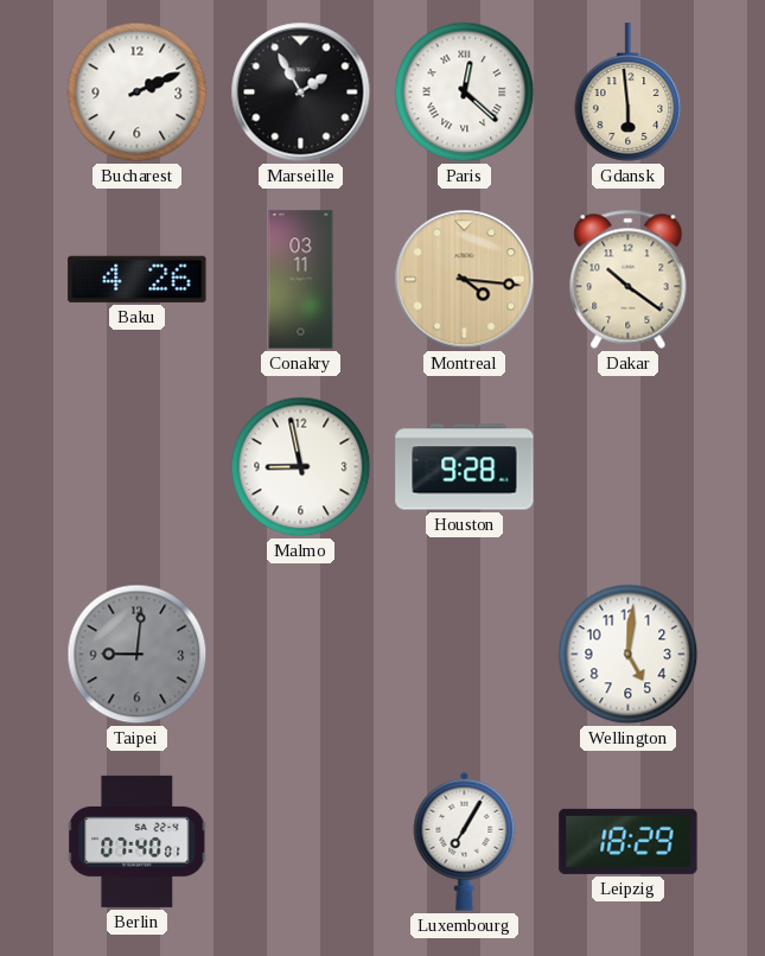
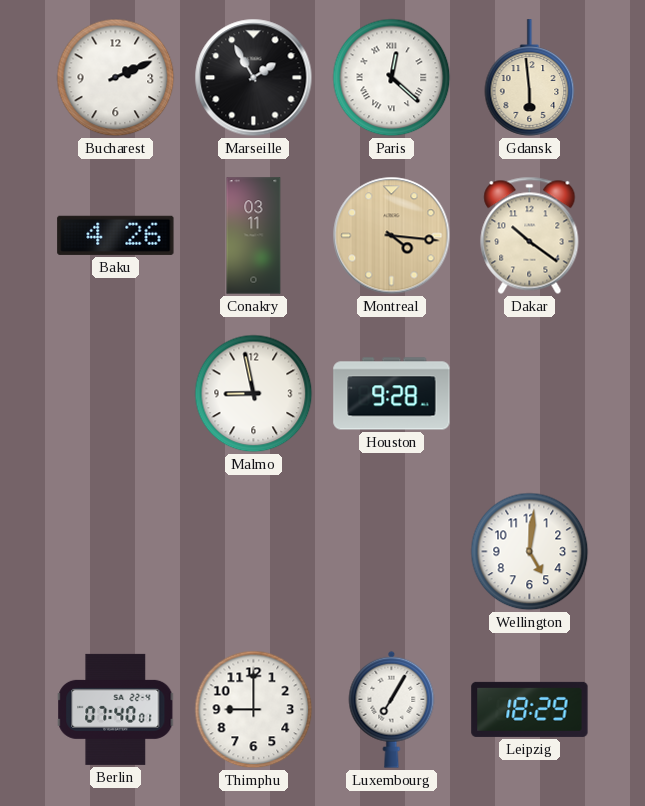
Taipei: 9:01 -> none
Thimphu: none -> 9:00
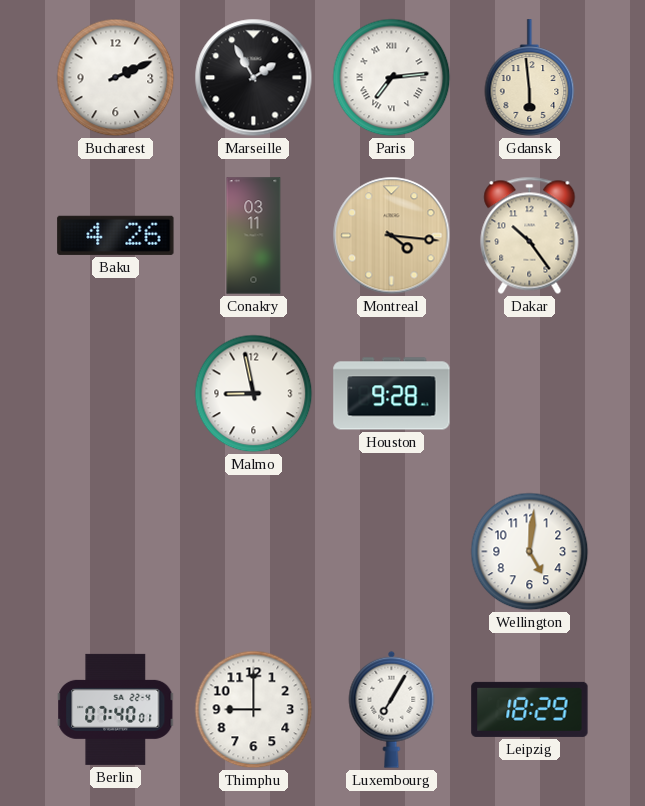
Paris: 12:22 -> 7:14
Dakar: 10:21 -> 10:24
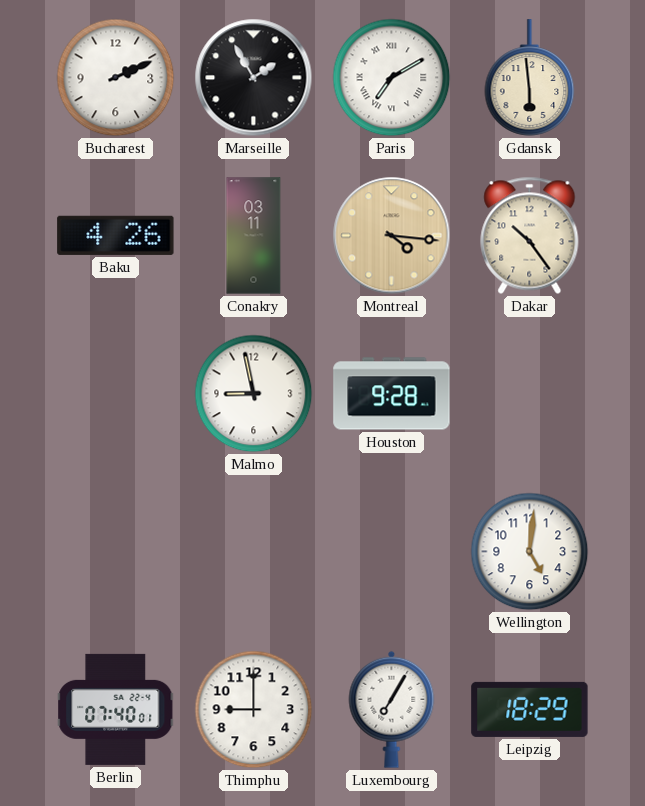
Paris: 7:14 -> 7:10
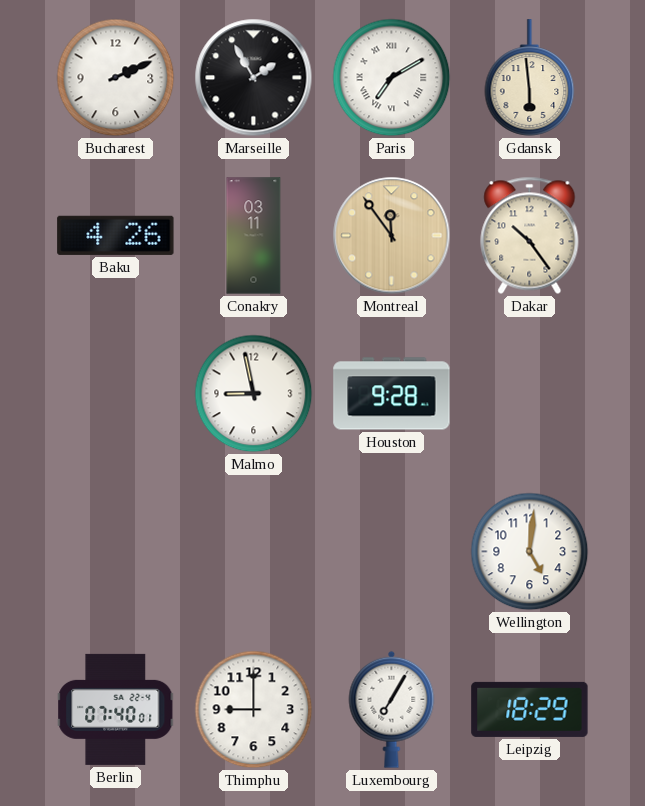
Montreal: 4:16 -> 11:54
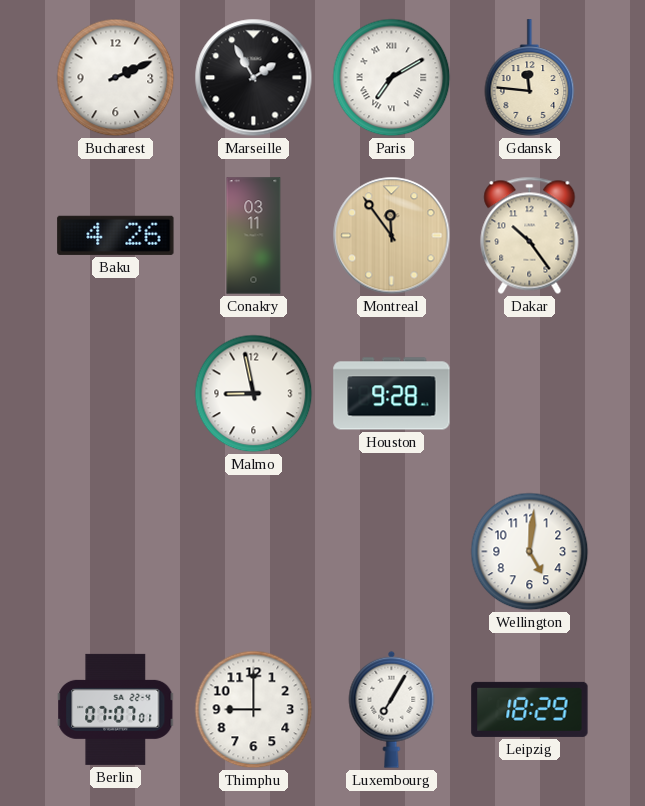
Gdansk: 5:59 -> 11:46
Berlin: 07:40 -> 07:07
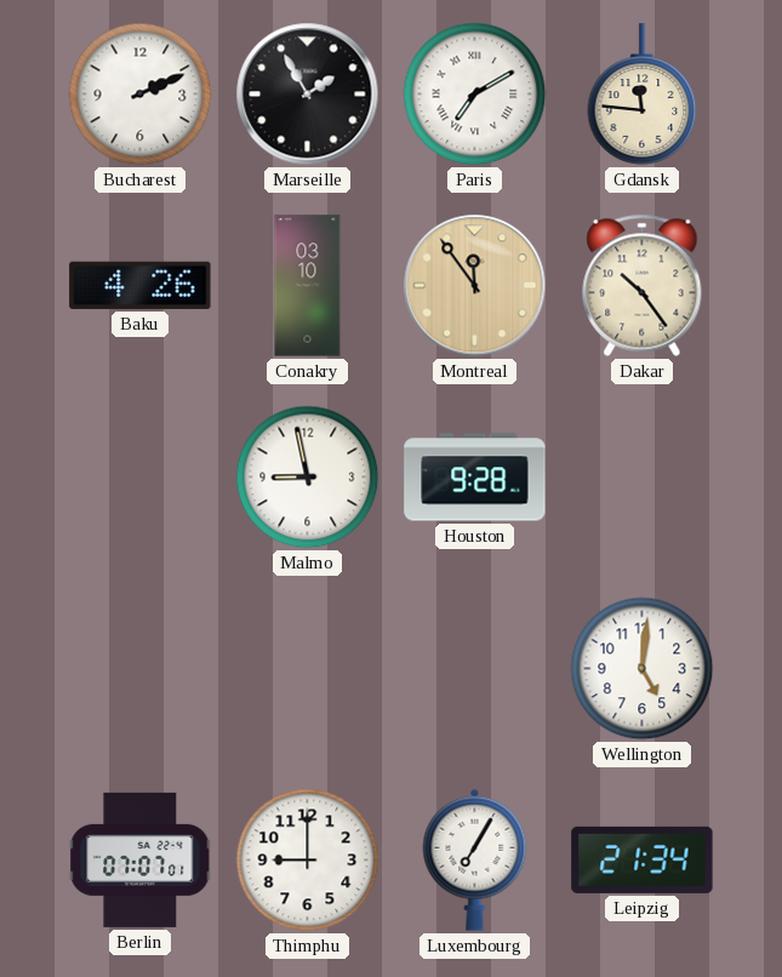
Conakry: 03:11 -> 03:10
Leipzig: 18:29 -> 21:34
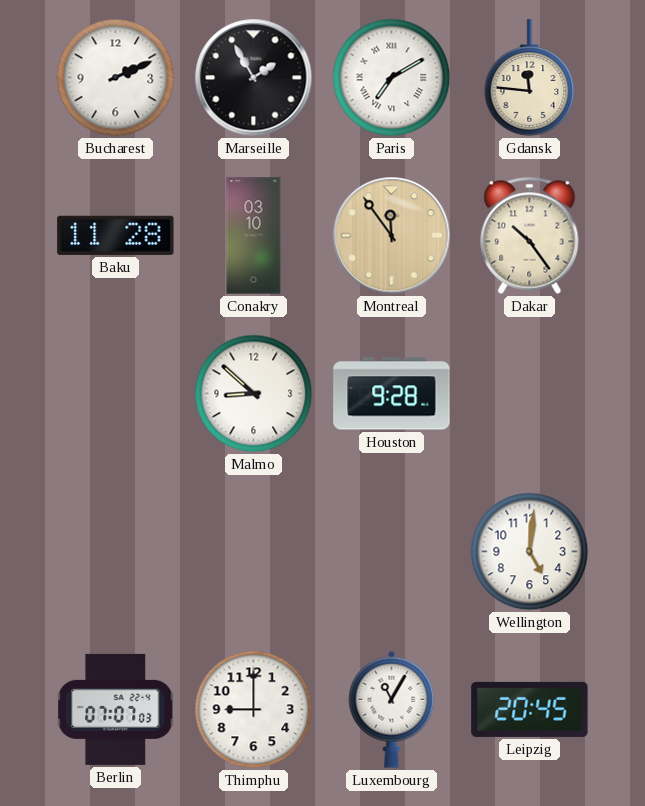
Baku: 4:26 -> 11:28
Malmo: 8:58 -> 8:52
Berlin: 07:07:01 -> 07:07:03
Luxembourg: 7:05 -> 11:05
Leipzig: 21:34 -> 20:45
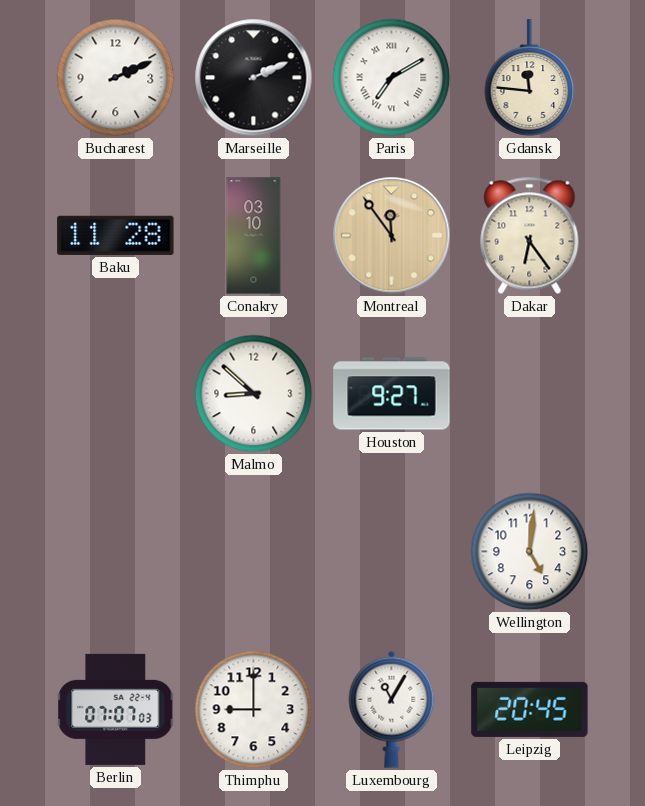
Marseille: 1:55 -> 2:11
Dakar: 10:24 -> 6:24
Houston: 9:28 -> 9:27
